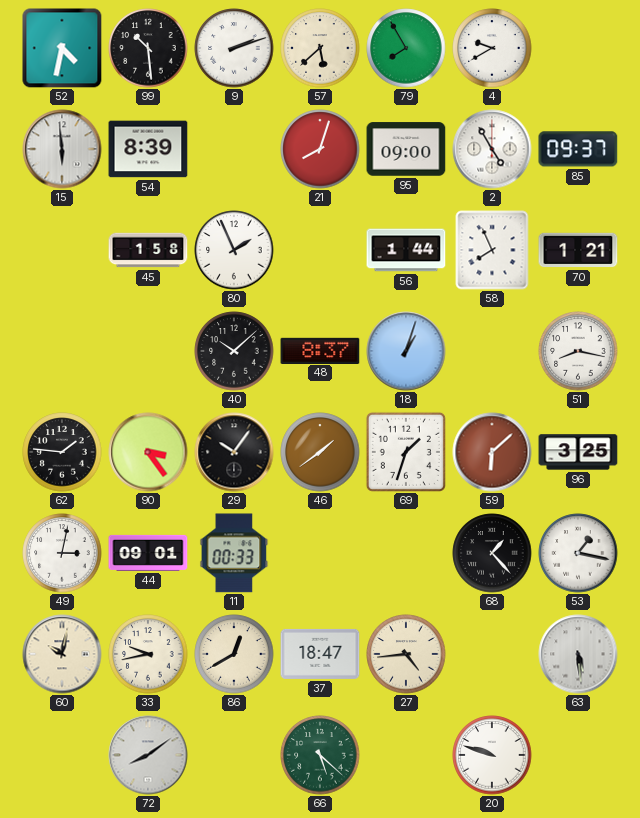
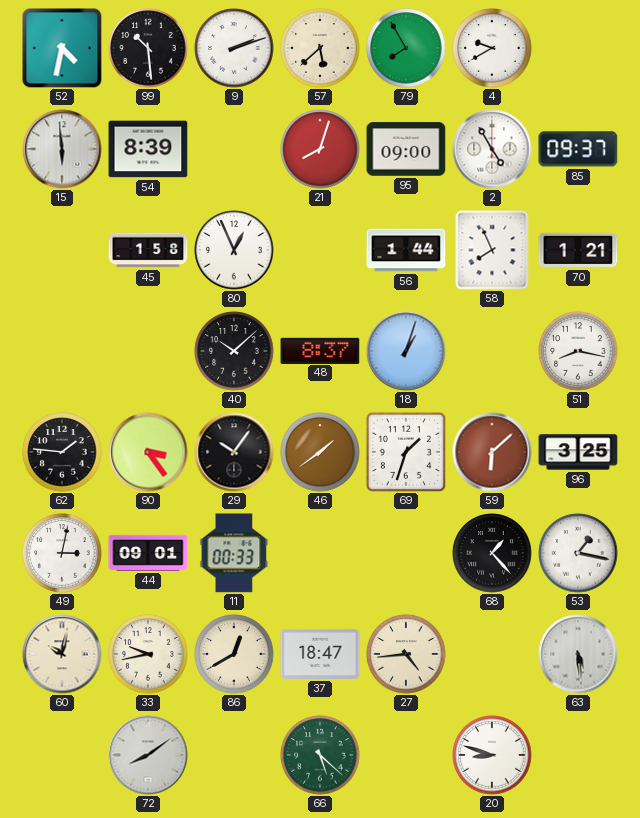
80: 1:56 -> 12:56
20: 9:48 -> 8:48
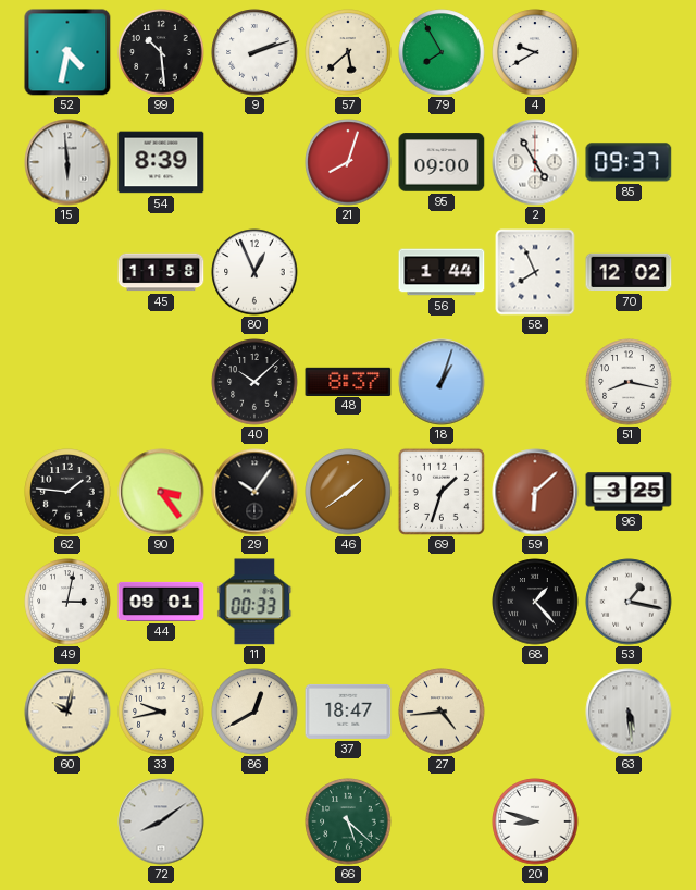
45: 1:58 -> 11:58
70: 1:21 -> 12:02
